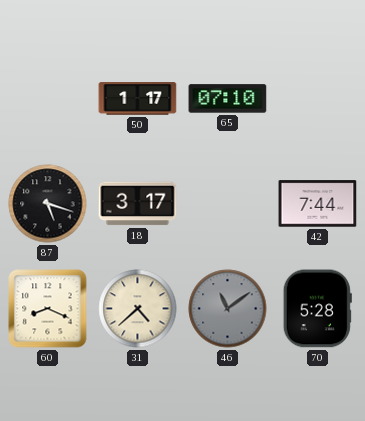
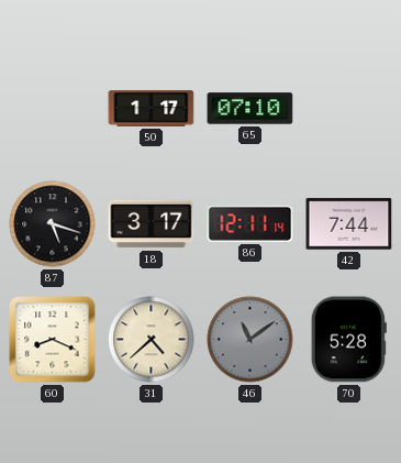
86: none -> 12:11
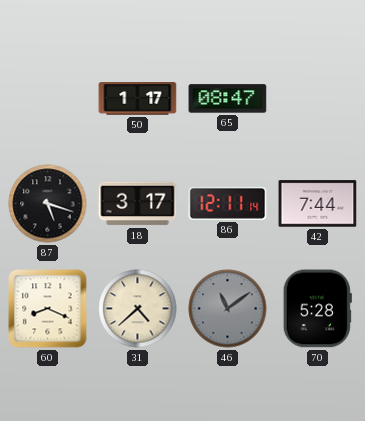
65: 07:10 -> 08:47
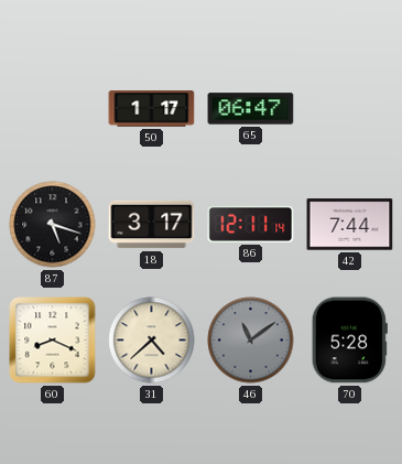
65: 08:47 -> 06:47
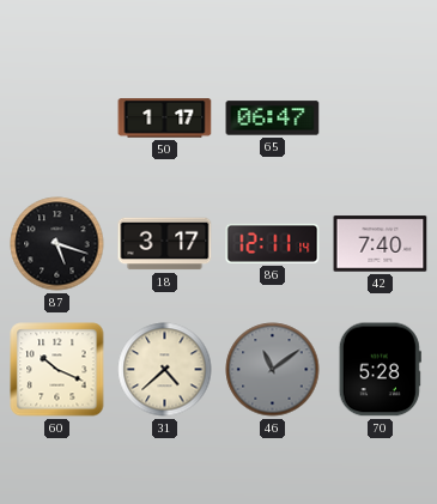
42: 7:44 -> 7:40
60: 8:19 -> 10:19
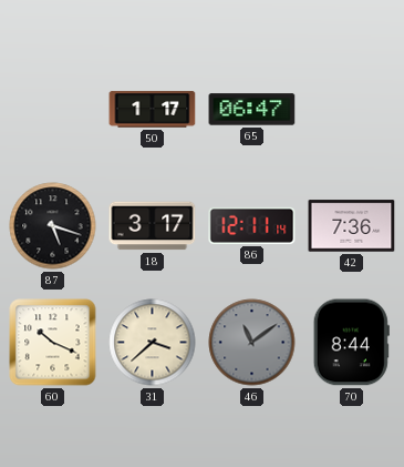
42: 7:40 -> 7:36
31: 4:38 -> 3:38
70: 5:28 -> 8:44
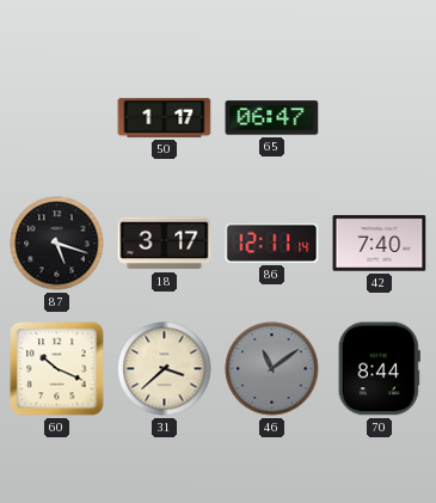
42: 7:36 -> 7:40
